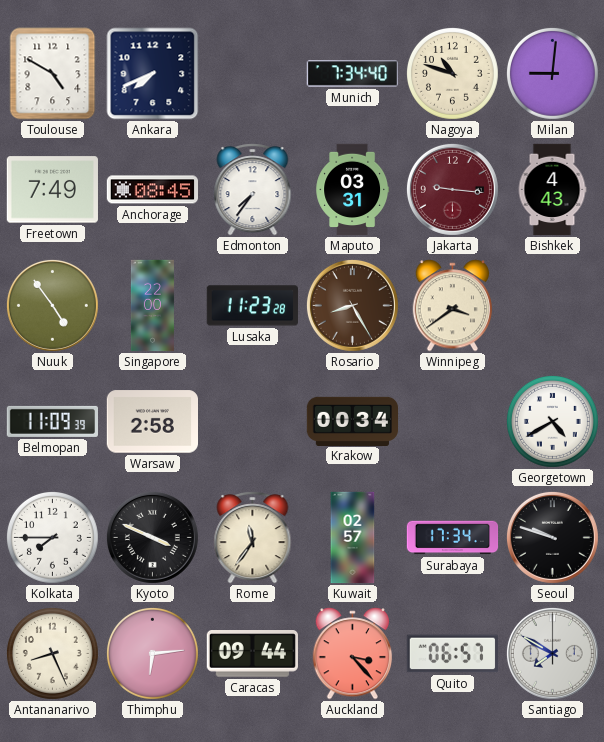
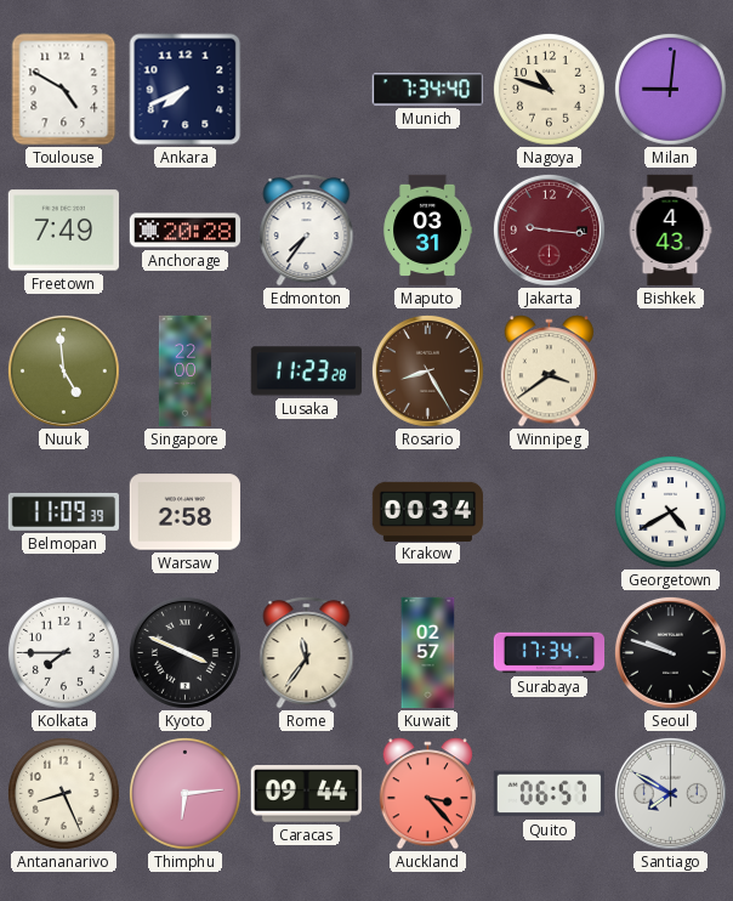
Anchorage: 08:45 -> 20:28
Nuuk: 4:54 -> 4:59
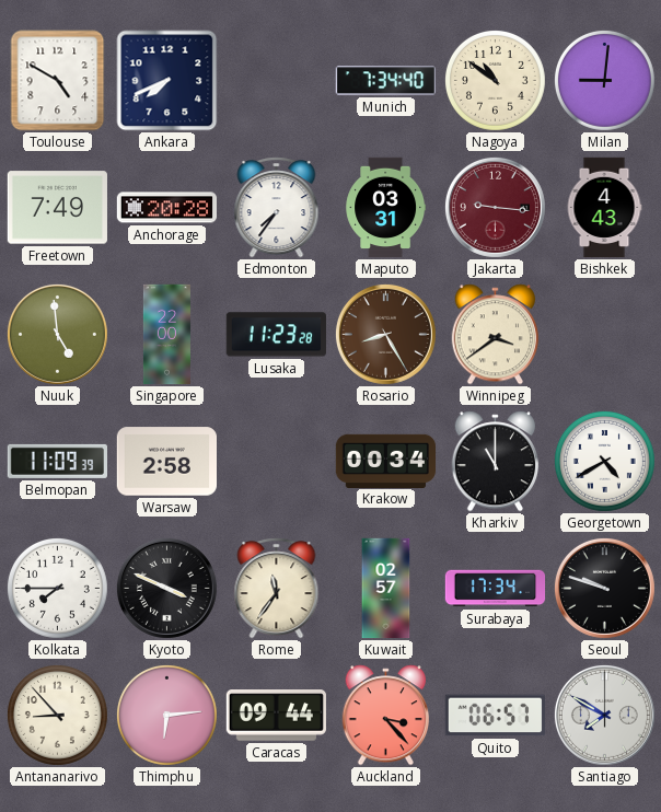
Nagoya: 10:48 -> 10:51
Kharkiv: none -> 11:00
Antananarivo: 8:26 -> 8:53
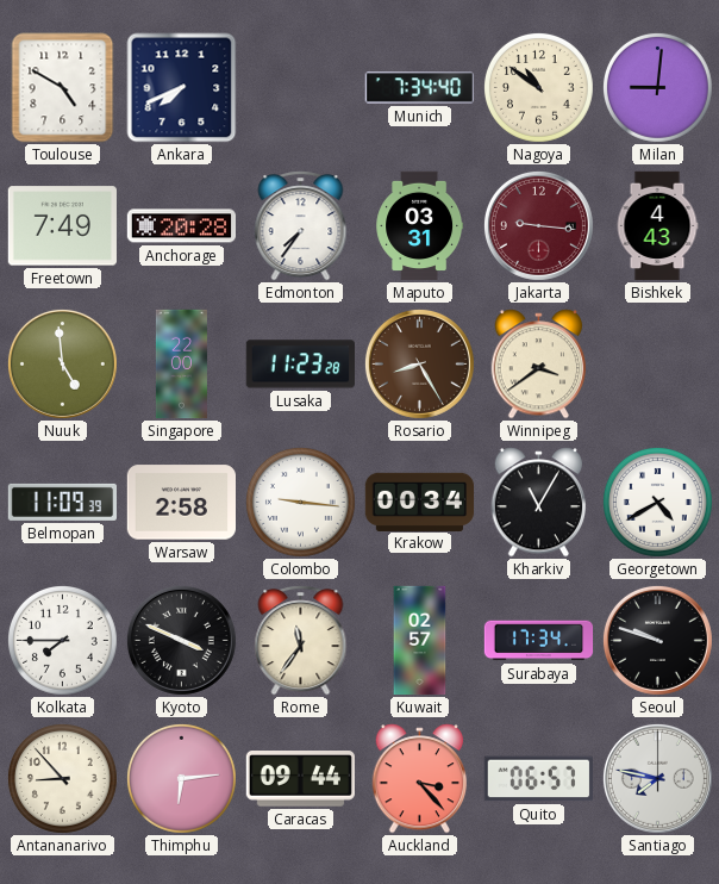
Colombo: none -> 9:16
Kharkiv: 11:00 -> 11:05
Santiago: 7:50 -> 7:47
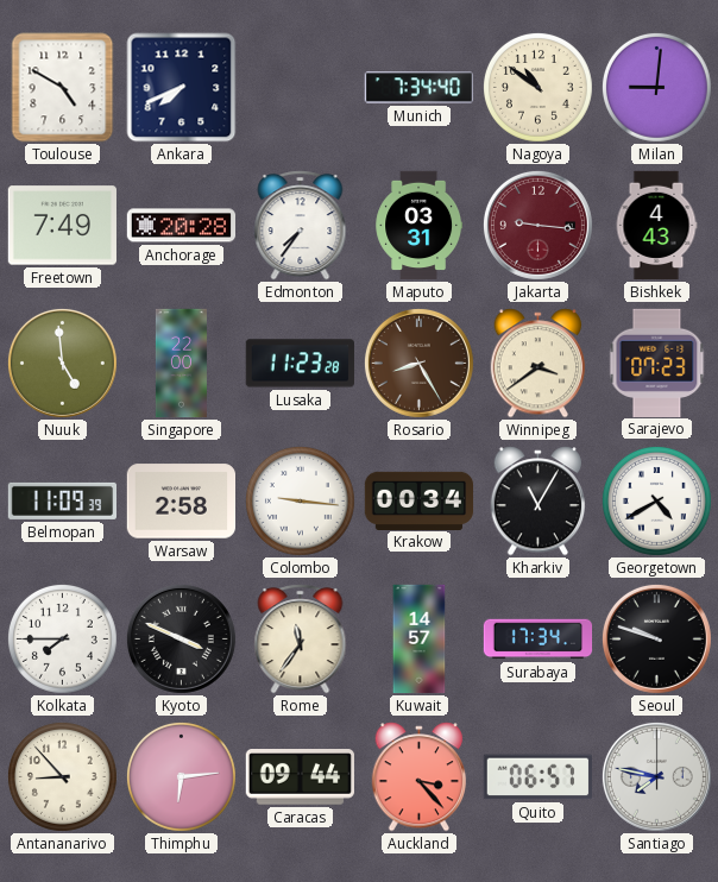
Sarajevo: none -> 07:23
Kuwait: 02:57 -> 14:57
